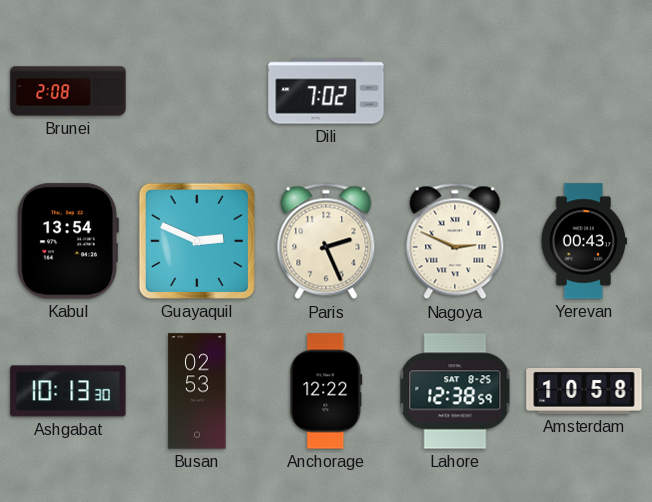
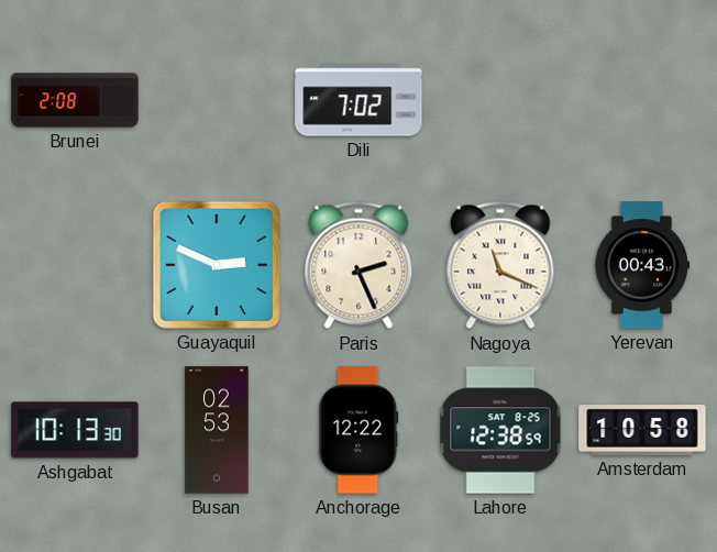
Kabul: 13:54 -> none
Nagoya: 2:49 -> 11:19
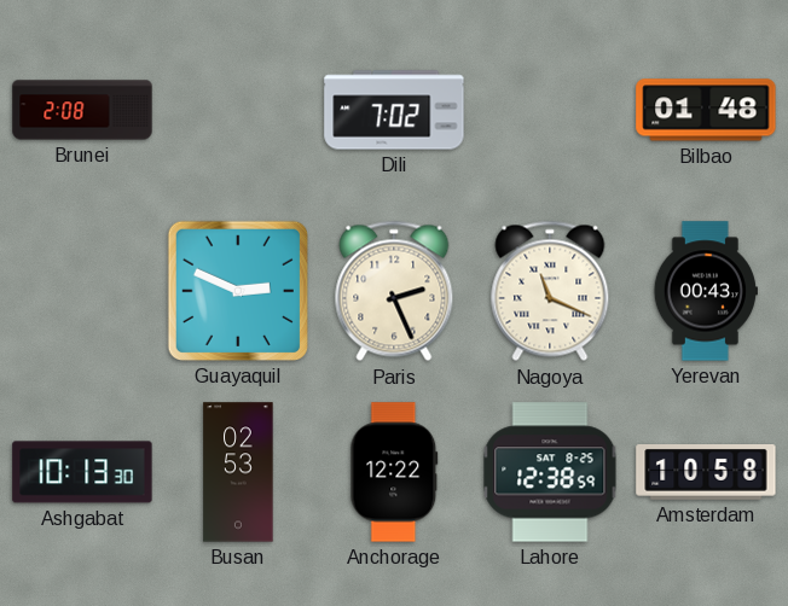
Bilbao: none -> 01:48
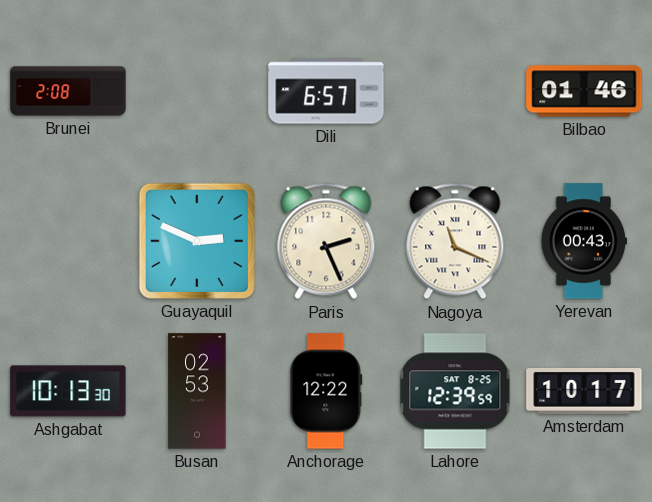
Dili: 7:02 -> 6:57
Bilbao: 01:48 -> 01:46
Lahore: 12:38 -> 12:39
Amsterdam: 10:58 -> 10:17
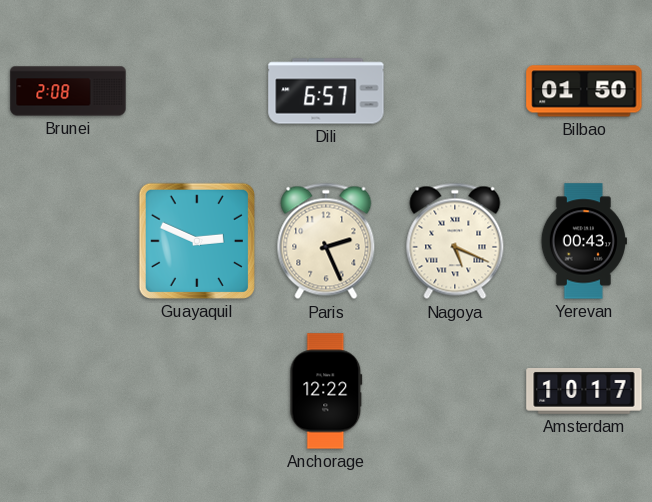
Bilbao: 01:46 -> 01:50
Nagoya: 11:19 -> 5:19
Ashgabat: 10:13 -> none
Busan: 02:53 -> none
Lahore: 12:39 -> none
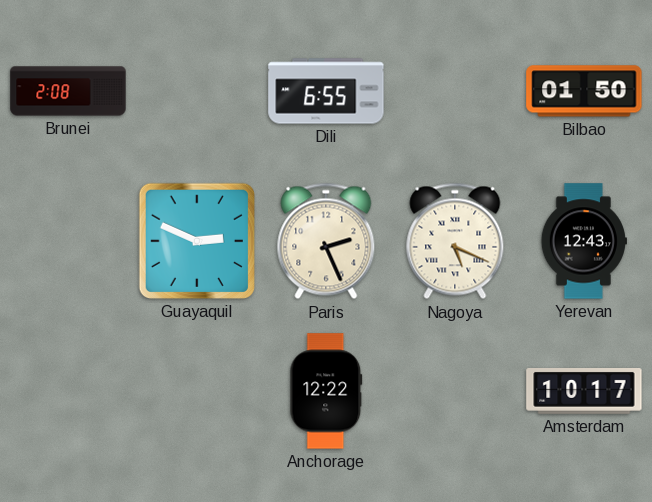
Dili: 6:57 -> 6:55
Yerevan: 00:43 -> 12:43
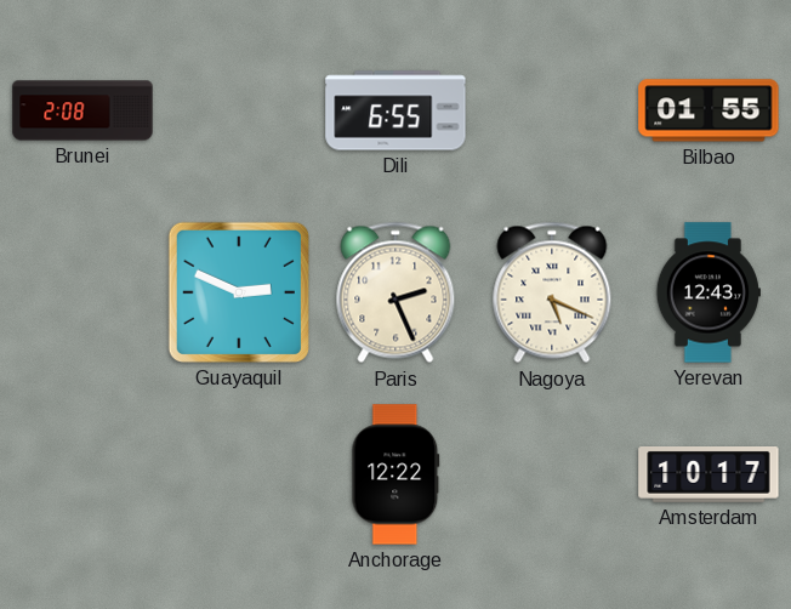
Bilbao: 01:50 -> 01:55
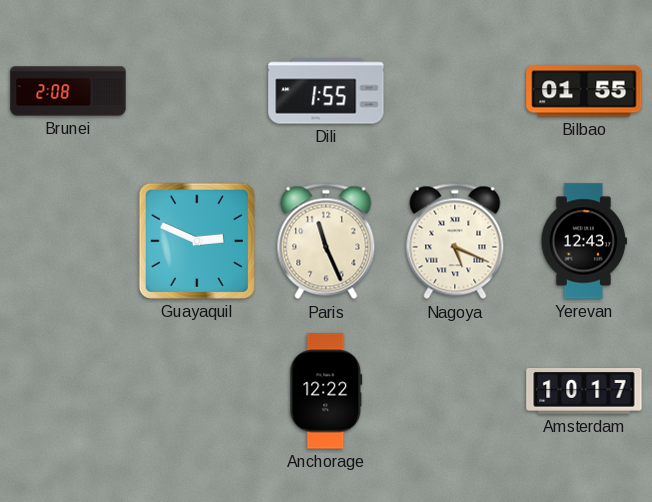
Dili: 6:55 -> 1:55
Paris: 2:26 -> 11:26
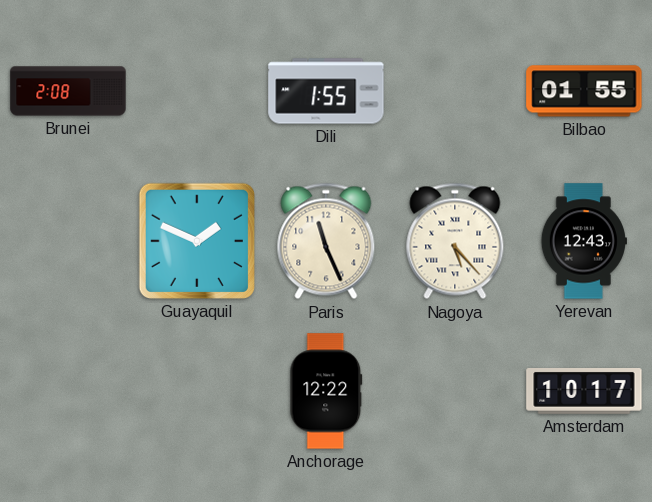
Guayaquil: 2:49 -> 1:49
Nagoya: 5:19 -> 5:23
